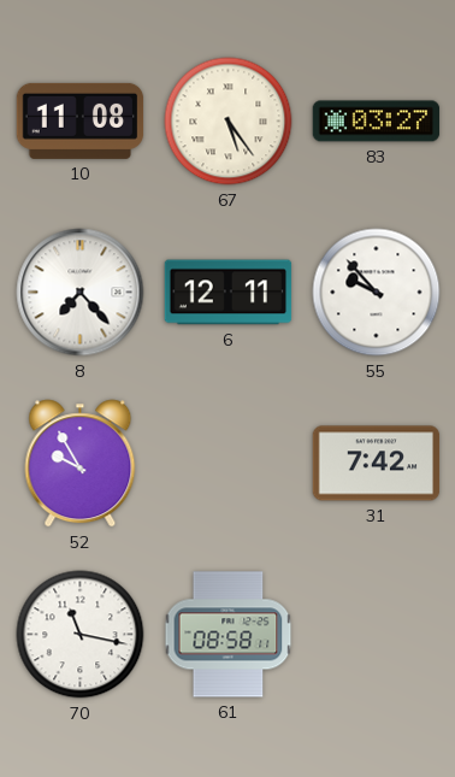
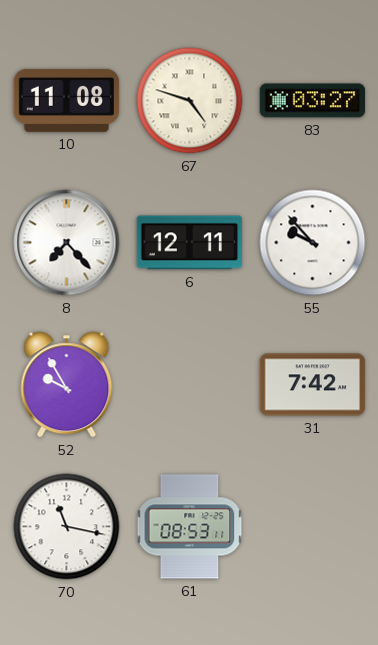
67: 5:24 -> 4:48
61: 08:58 -> 08:53
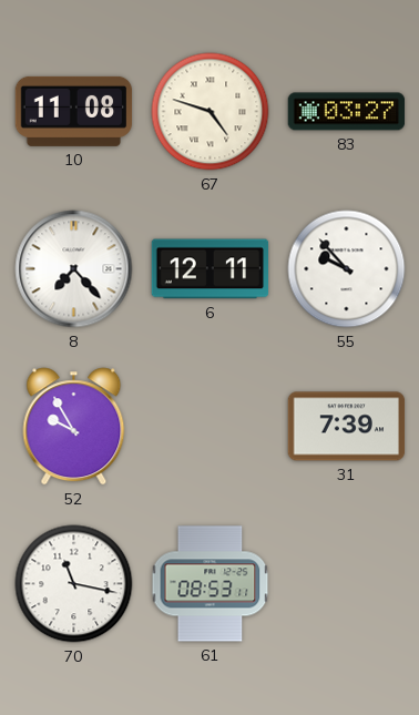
31: 7:42 -> 7:39
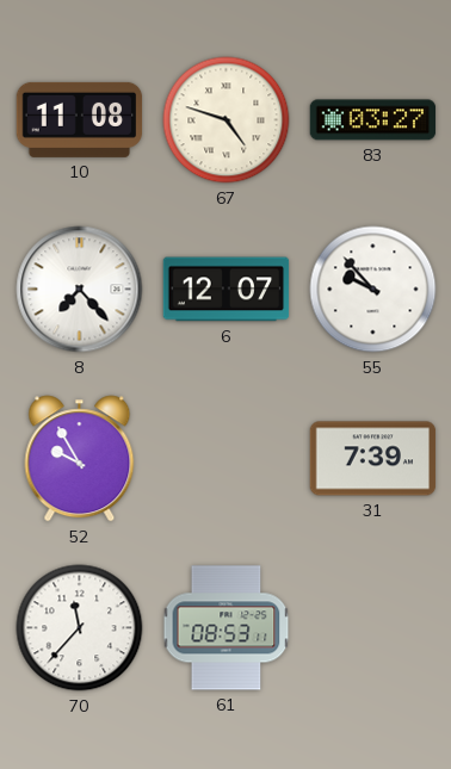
6: 12:11 -> 12:07
70: 11:17 -> 11:37
